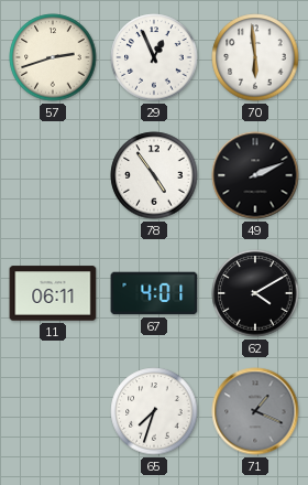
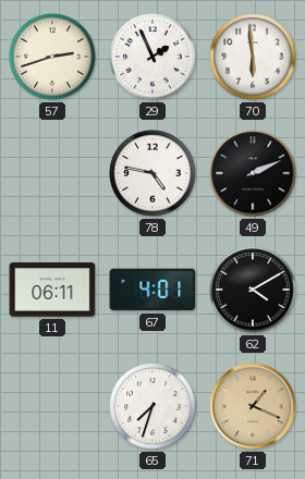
29: 12:56 -> 1:56
78: 4:54 -> 4:47
71 dial: grey -> champagne
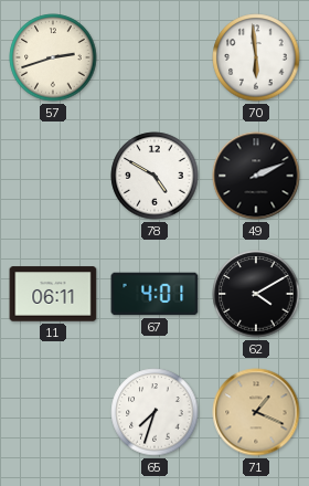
29: 1:56 -> none
78: 4:47 -> 4:50
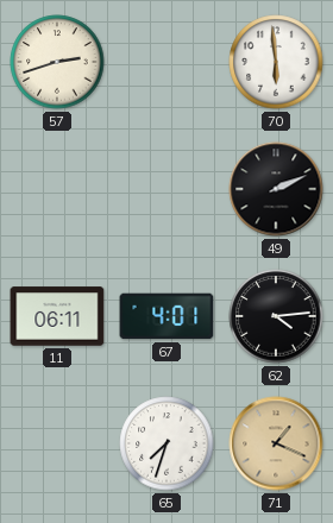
78: 4:50 -> none
62: 4:10 -> 4:14
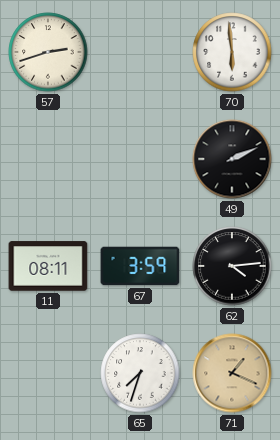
11: 06:11 -> 08:11
67: 4:01 -> 3:59
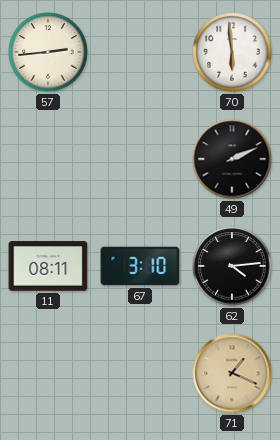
57: 2:42 -> 2:44
67: 3:59 -> 3:10
65: 7:33 -> none
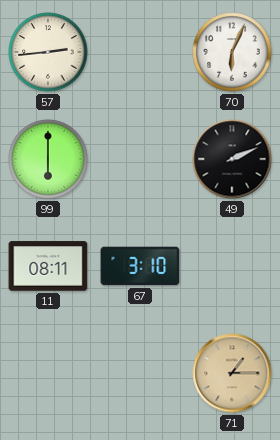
70: 5:59 -> 6:04
99: none -> 6:00
62: 4:14 -> none
71: 1:19 -> 1:15
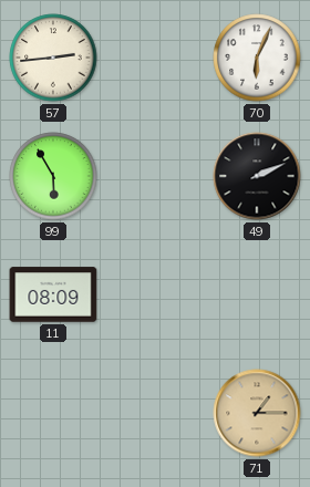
99: 6:00 -> 5:55
11: 08:11 -> 08:09
67: 3:10 -> none
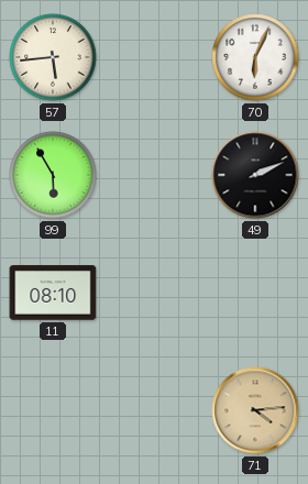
57: 2:44 -> 5:44
11: 08:09 -> 08:10
71: 1:15 -> 4:14
